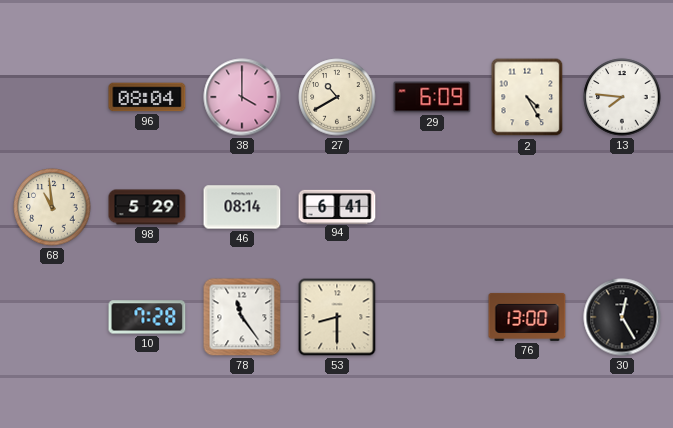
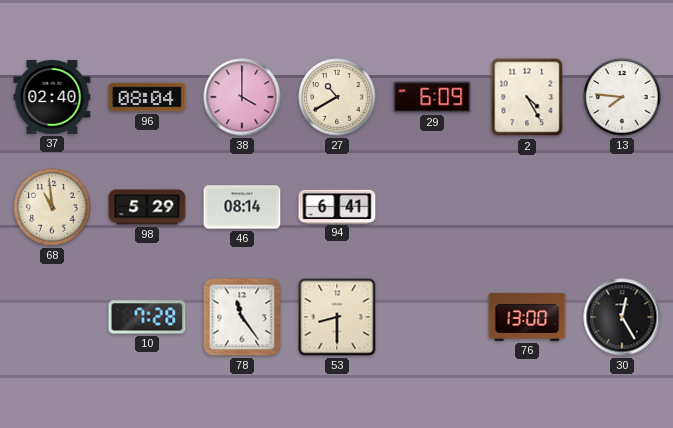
37: none -> 02:40
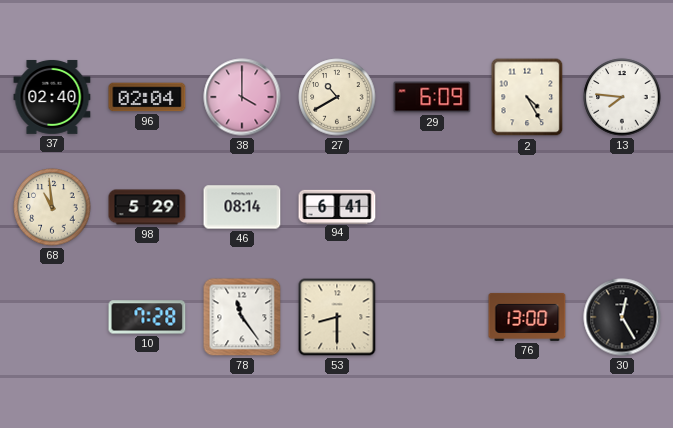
96: 08:04 -> 02:04
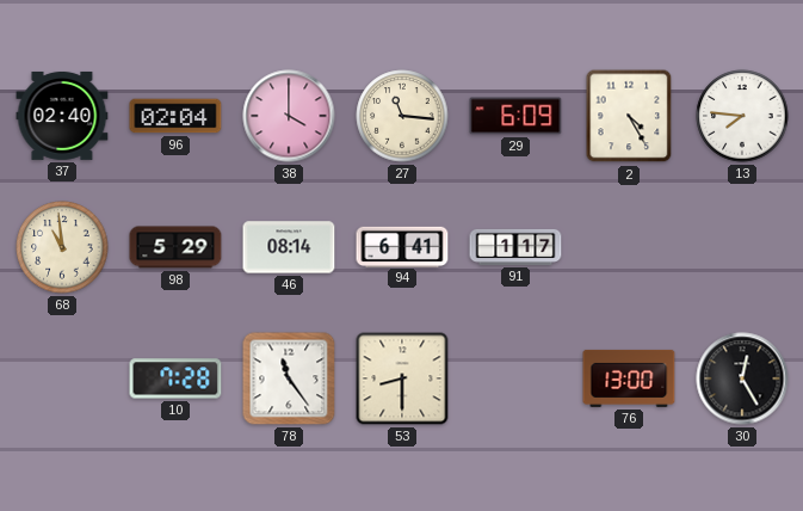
27: 10:40 -> 11:16
91: none -> 1:17
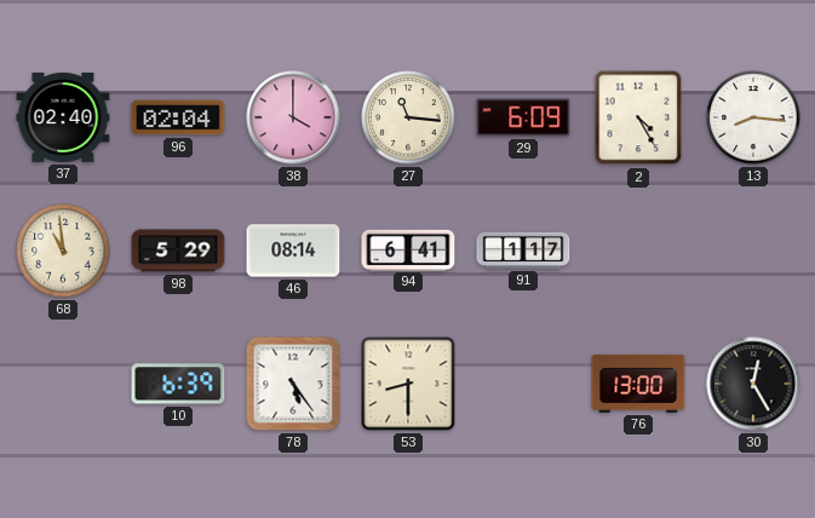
13: 7:46 -> 8:16
10: 7:28 -> 6:39
78: 11:24 -> 5:24
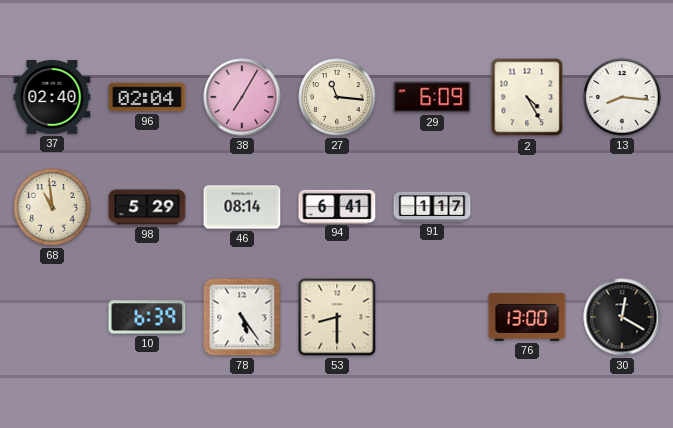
38: 4:00 -> 7:05
30: 12:25 -> 12:20
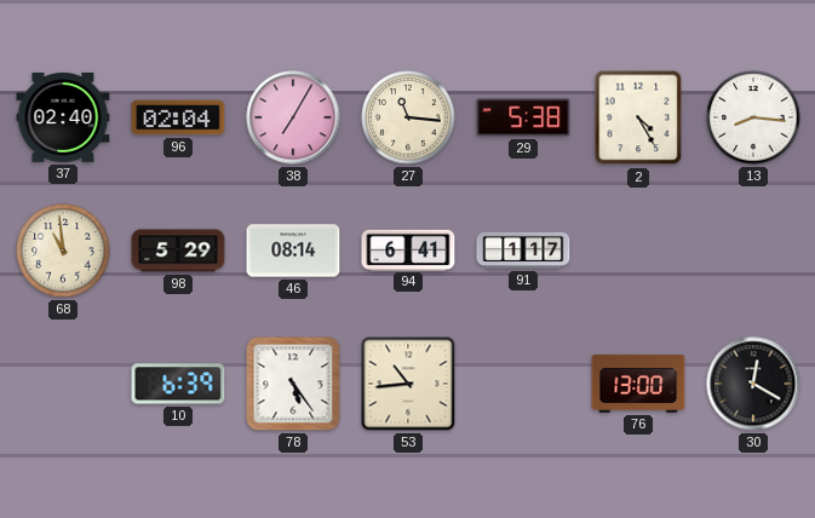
29: 6:09 -> 5:38
53: 8:30 -> 10:44
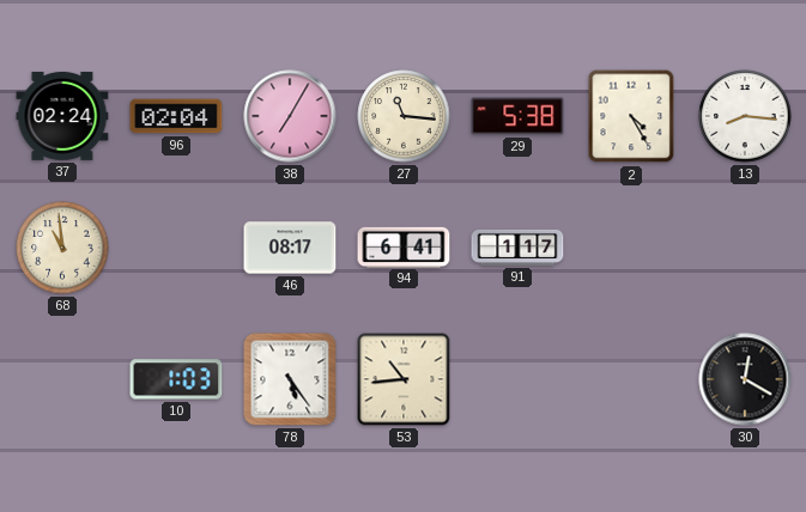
37: 02:40 -> 02:24
98: 5:29 -> none
46: 08:14 -> 08:17
10: 6:39 -> 1:03
76: 13:00 -> none
